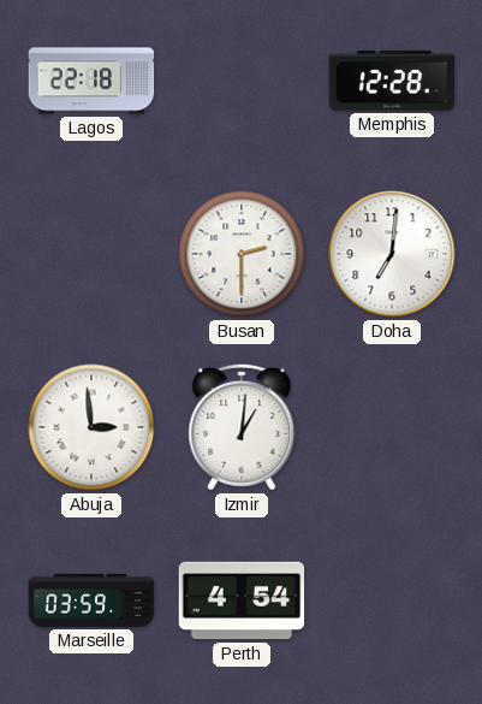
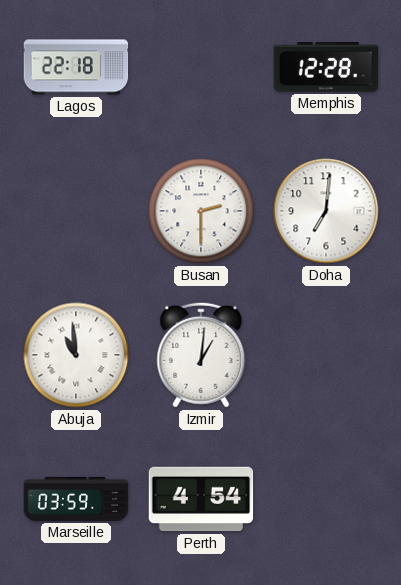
Abuja: 2:59 -> 10:59
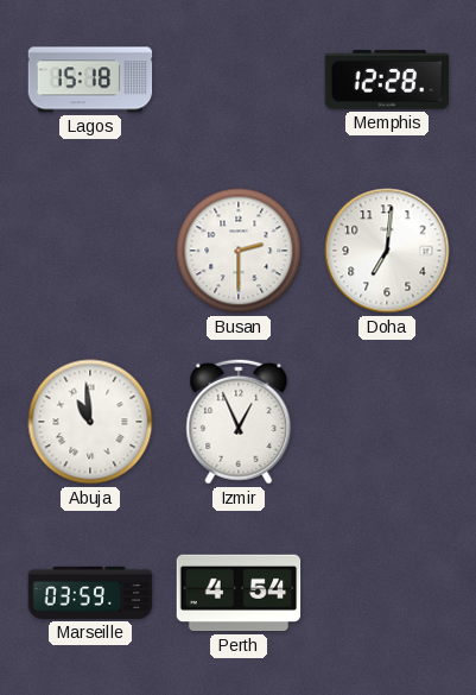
Lagos: 22:18 -> 15:18
Izmir: 1:01 -> 12:56
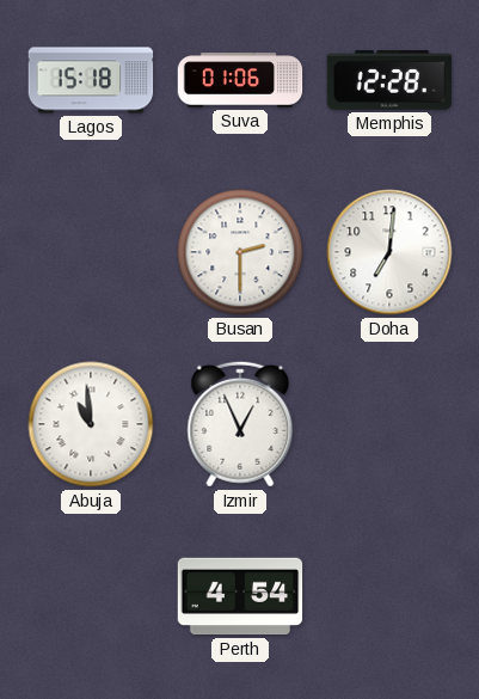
Suva: none -> 01:06
Marseille: 03:59 -> none
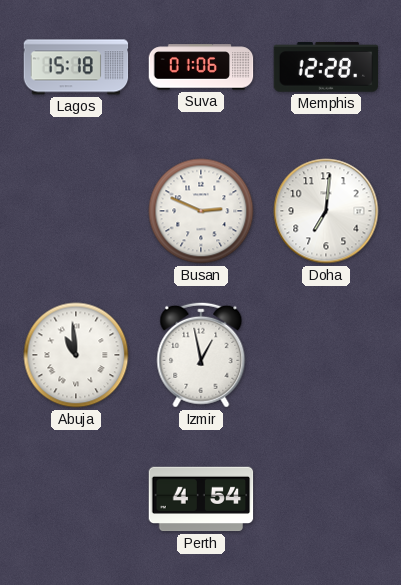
Busan: 2:30 -> 2:49
Izmir: 12:56 -> 12:58
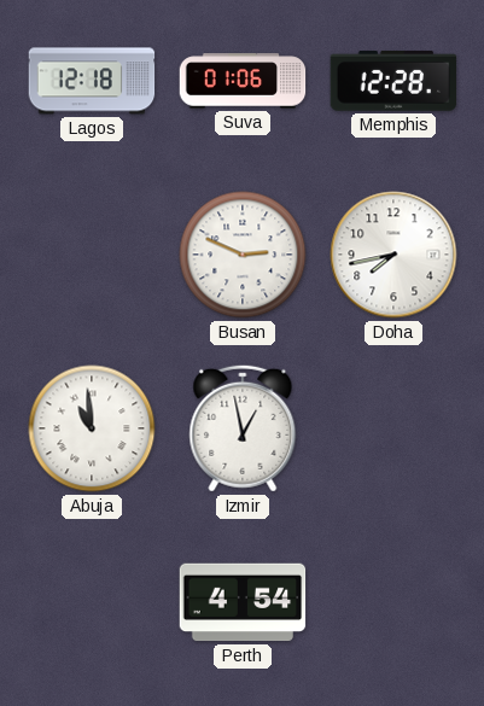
Lagos: 15:18 -> 12:18
Doha: 7:01 -> 7:43
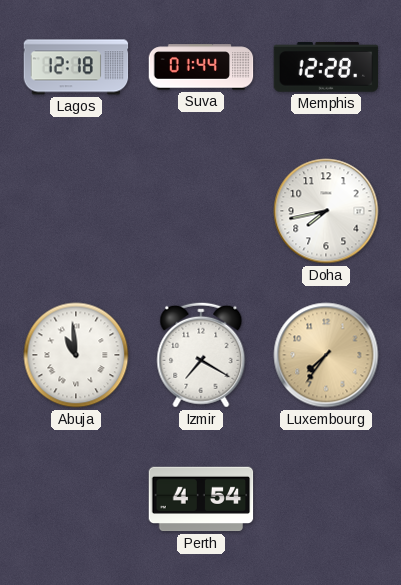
Suva: 01:06 -> 01:44
Busan: 2:49 -> none
Izmir: 12:58 -> 7:20
Luxembourg: none -> 7:36
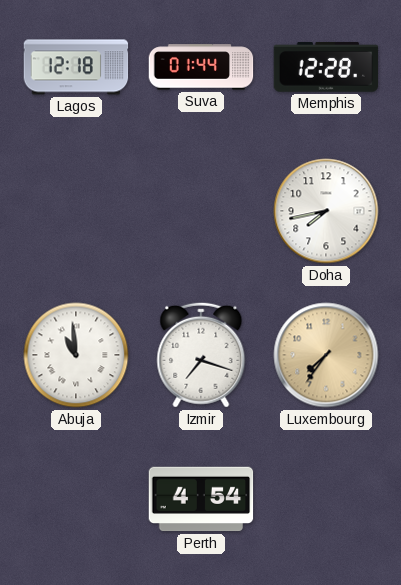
Izmir: 7:20 -> 7:18
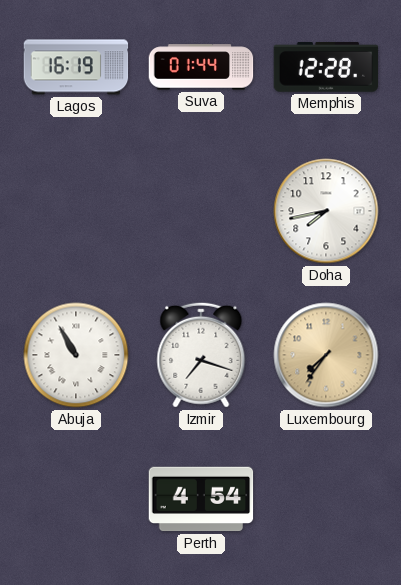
Lagos: 12:18 -> 16:19
Abuja: 10:59 -> 10:55
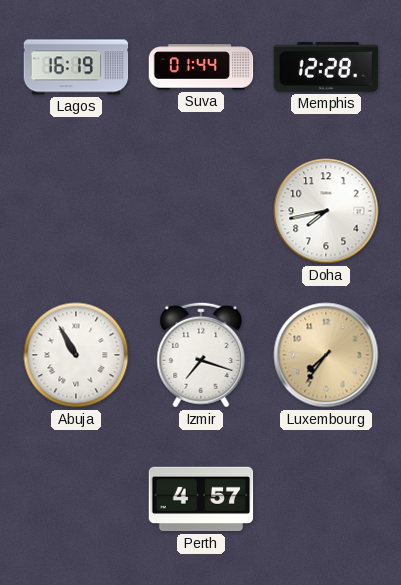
Perth: 4:54 -> 4:57
